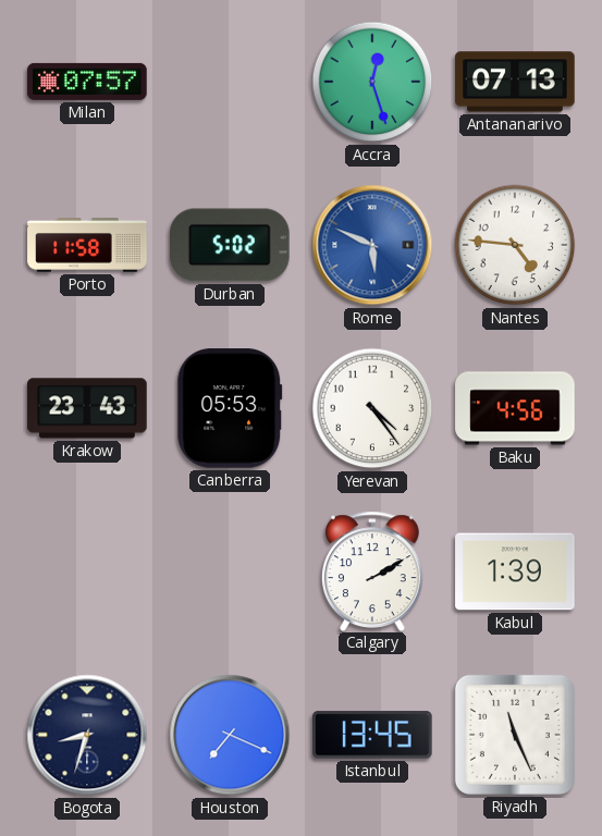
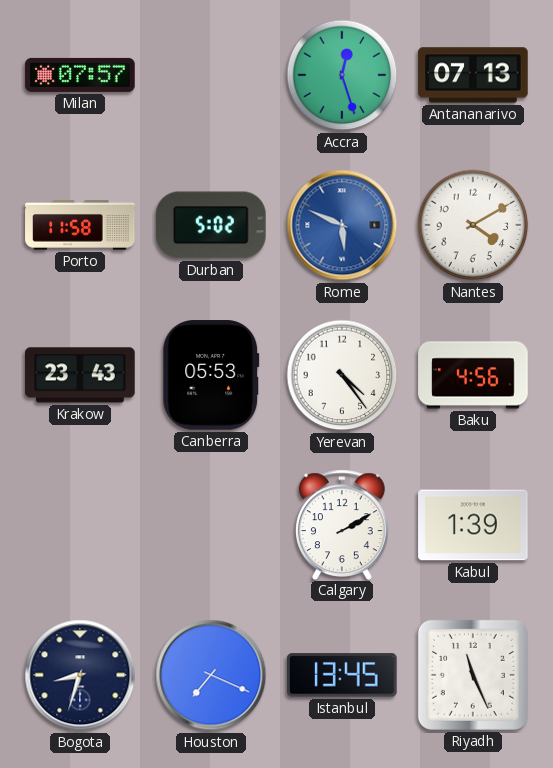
Nantes: 4:46 -> 4:10
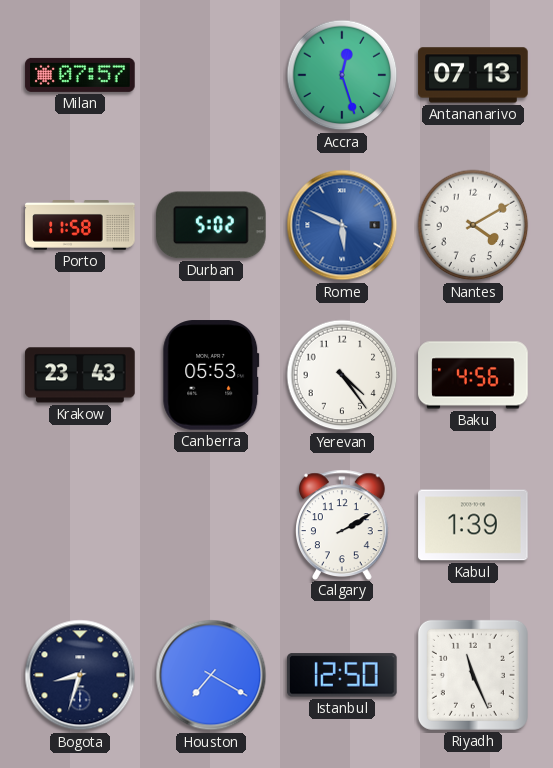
Houston: 7:19 -> 7:20
Istanbul: 13:45 -> 12:50
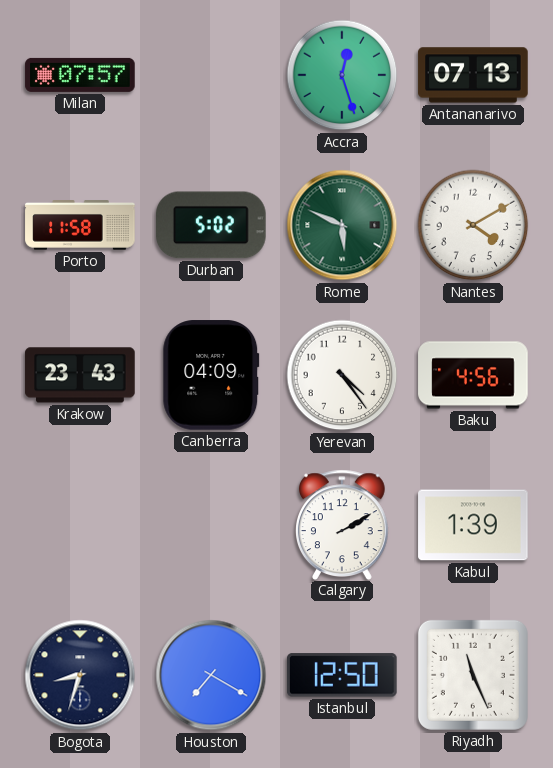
Rome dial: blue -> green
Canberra: 05:53 -> 04:09
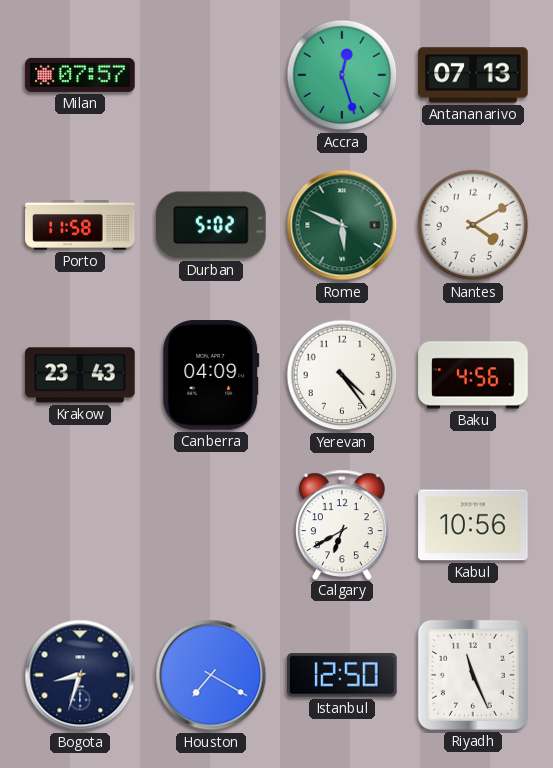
Calgary: 2:10 -> 6:40
Kabul: 1:39 -> 10:56
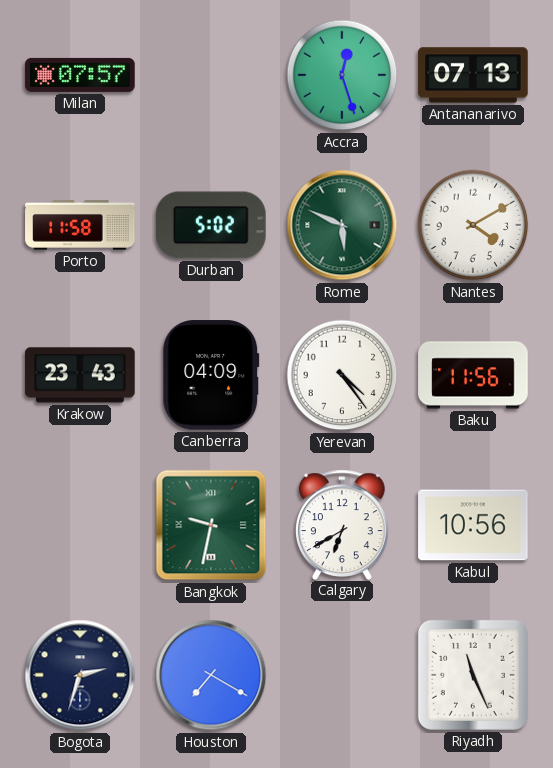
Baku: 4:56 -> 11:56
Bangkok: none -> 9:32
Bogota: 8:33 -> 2:33
Istanbul: 12:50 -> none
